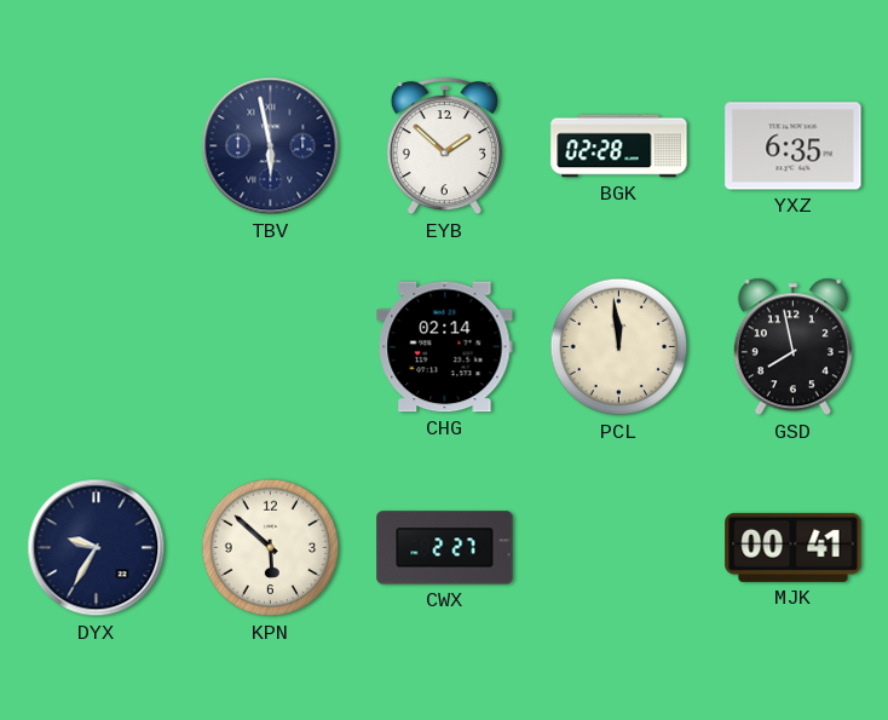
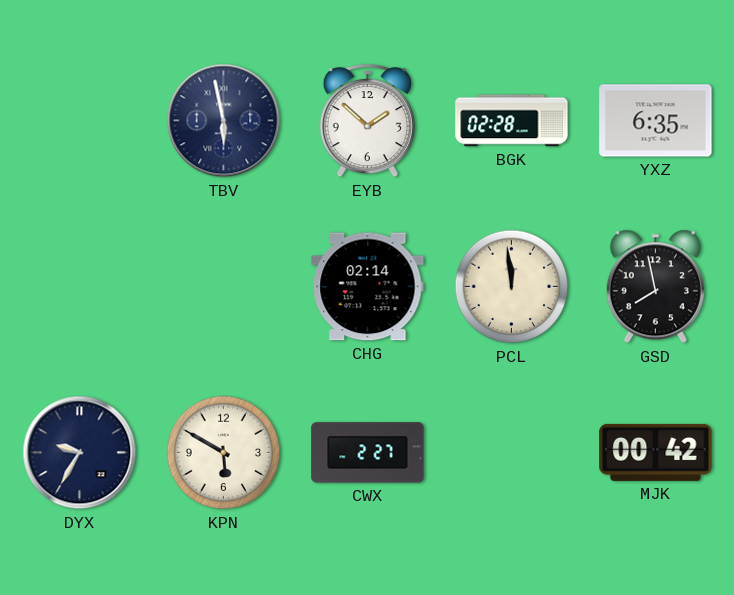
KPN: 5:52 -> 5:50
MJK: 00:41 -> 00:42
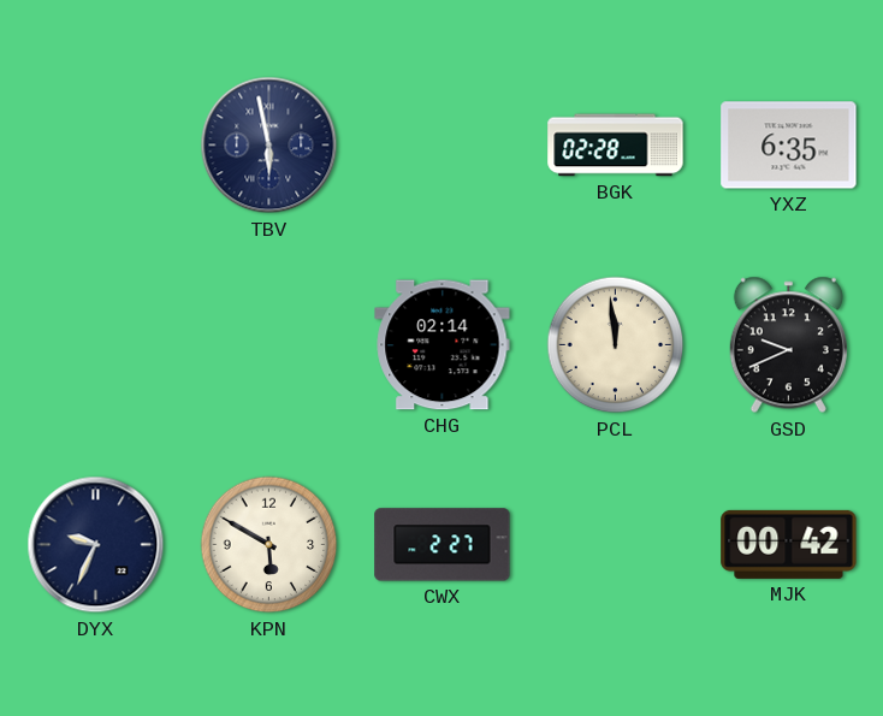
EYB: 1:52 -> none
GSD: 7:58 -> 9:41
DYX: 9:35 -> 9:34
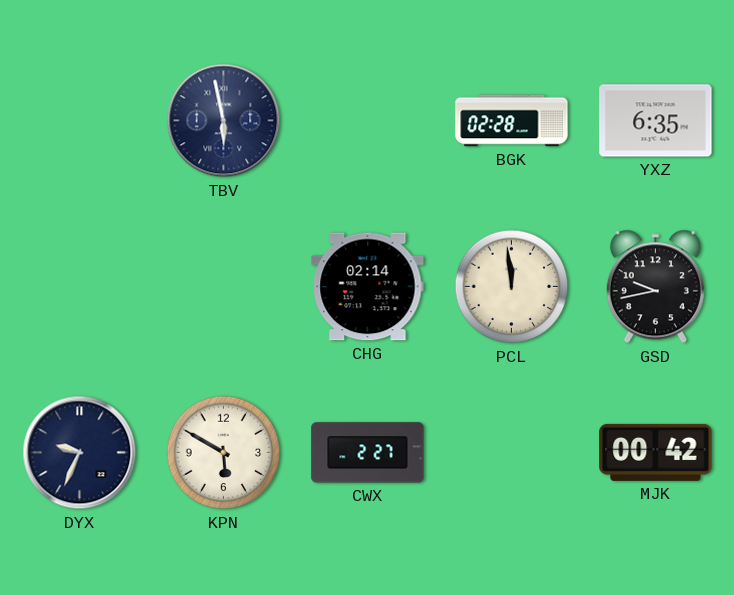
GSD: 9:41 -> 9:43
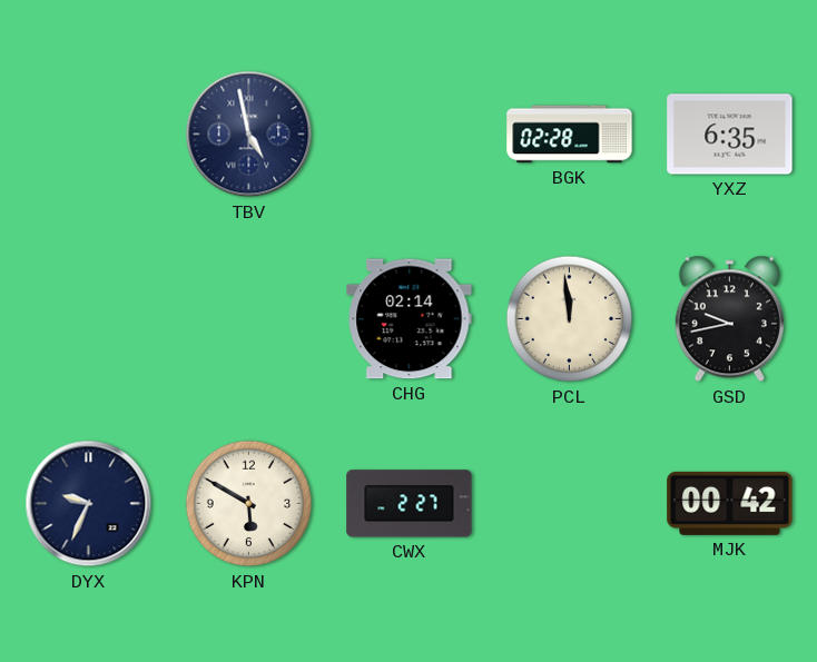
TBV: 5:58 -> 4:58
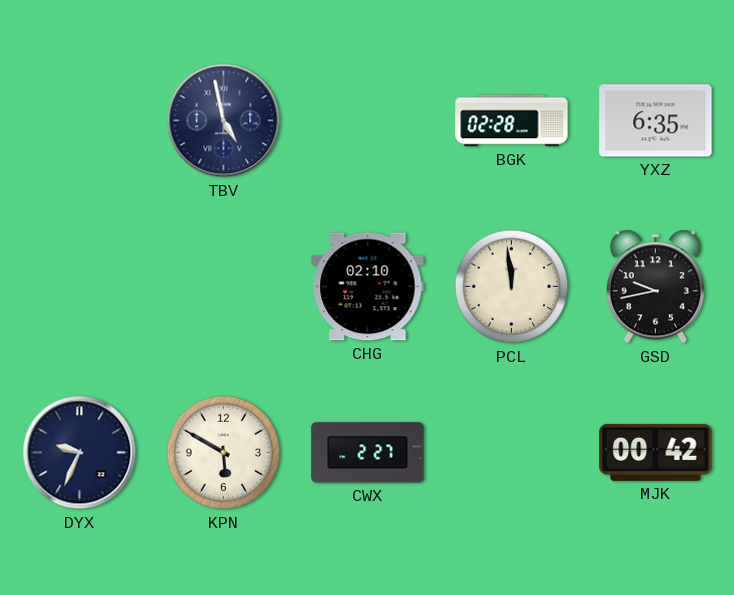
CHG: 02:14 -> 02:10
